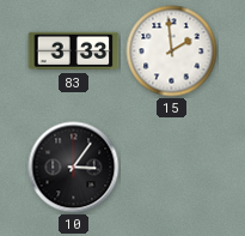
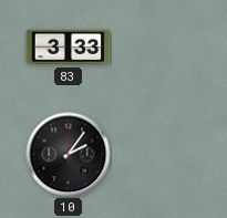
15: 1:59 -> none
10: 3:06 -> 2:06
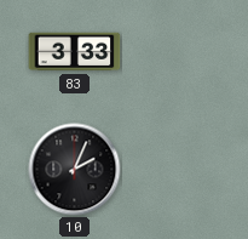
10: 2:06 -> 2:04
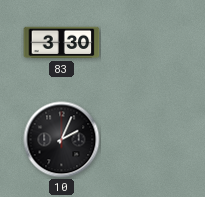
83: 3:33 -> 3:30
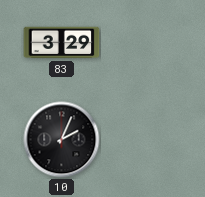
83: 3:30 -> 3:29
